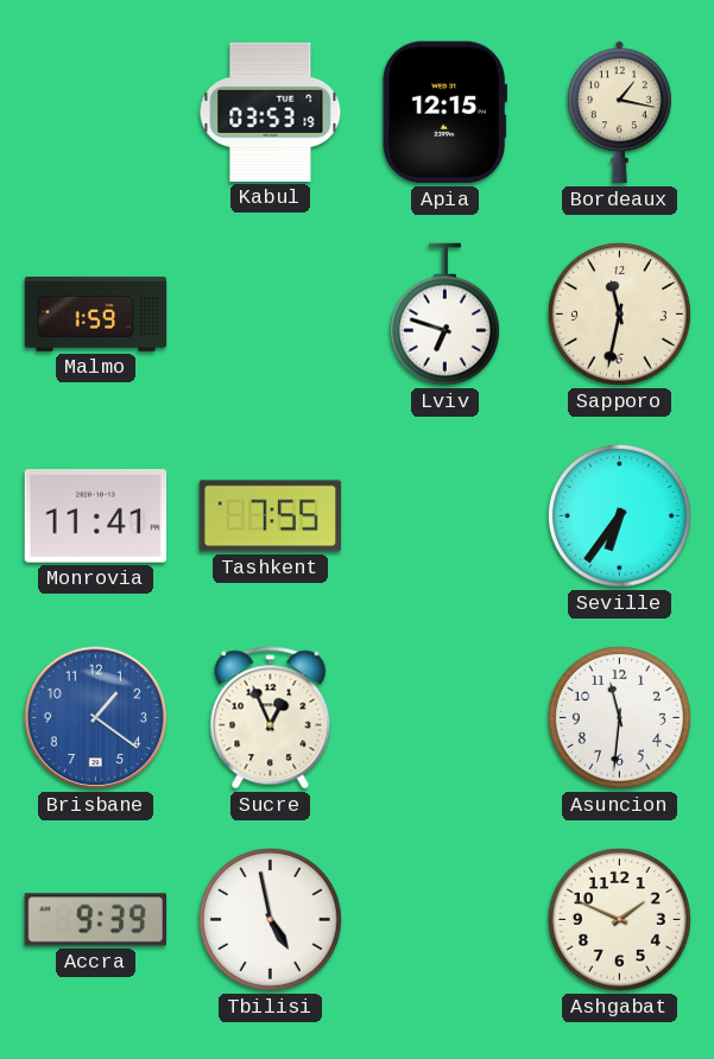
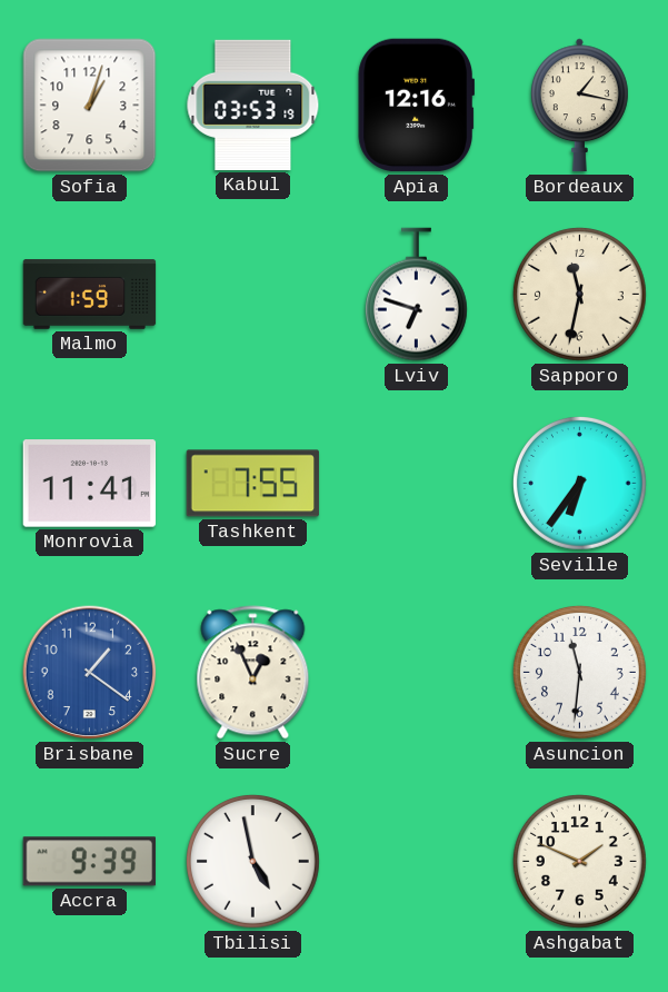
Sofia: none -> 1:03
Apia: 12:15 -> 12:16
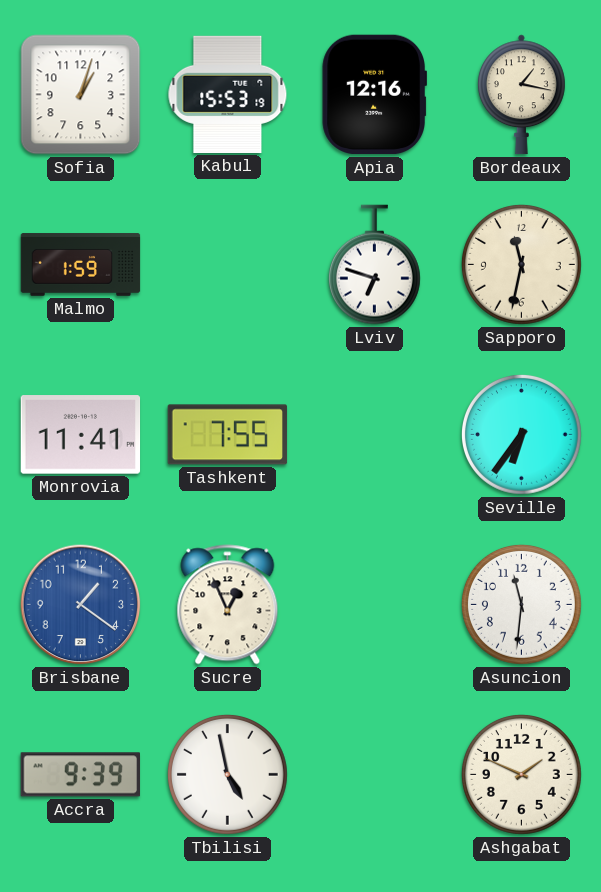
Kabul: 03:53 -> 15:53
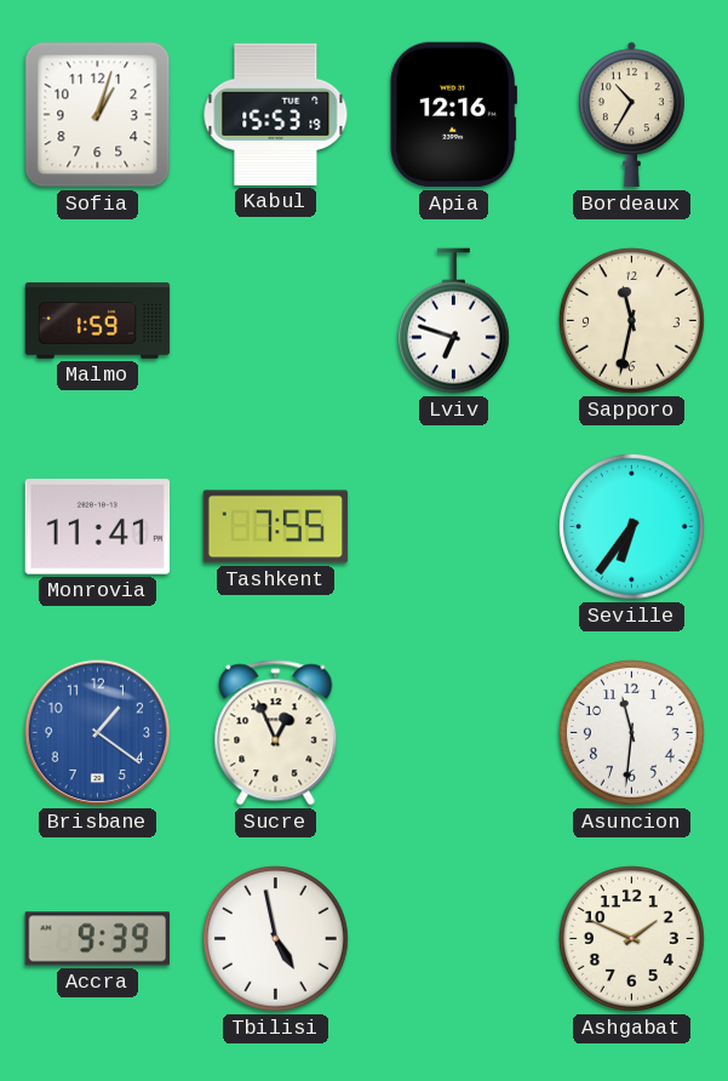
Bordeaux: 1:17 -> 10:35
